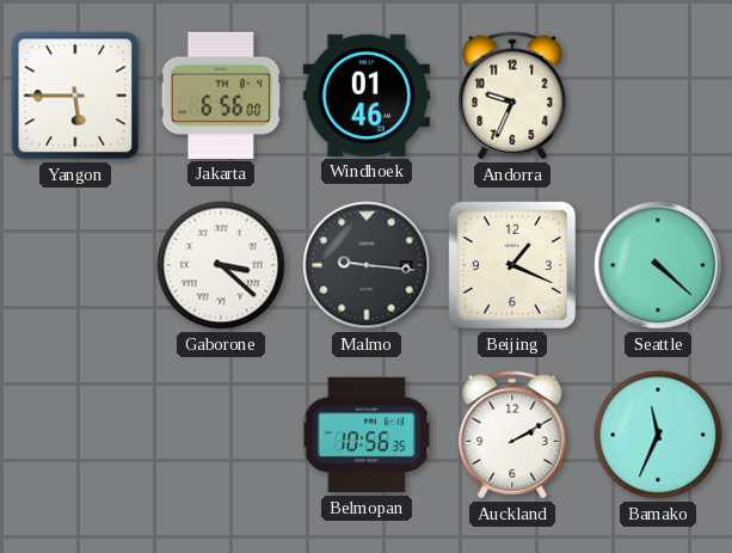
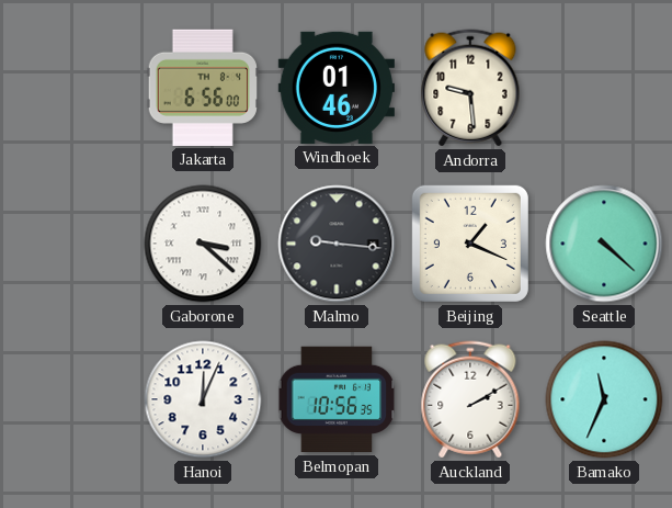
Yangon: 5:45 -> none
Andorra: 9:34 -> 9:29
Hanoi: none -> 12:04
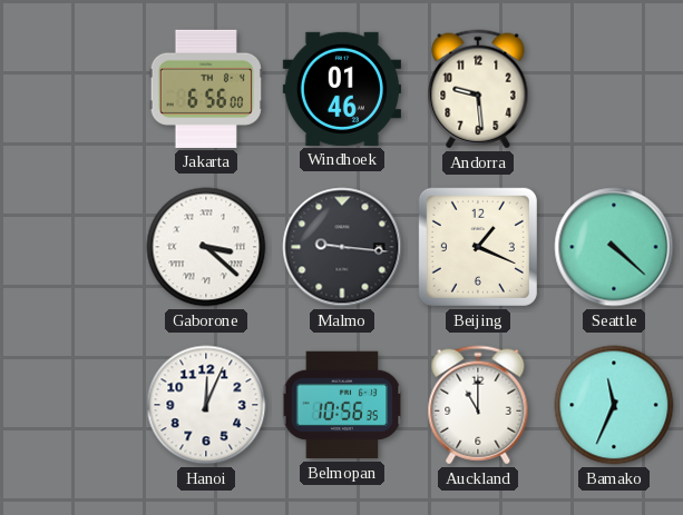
Auckland: 2:10 -> 11:00
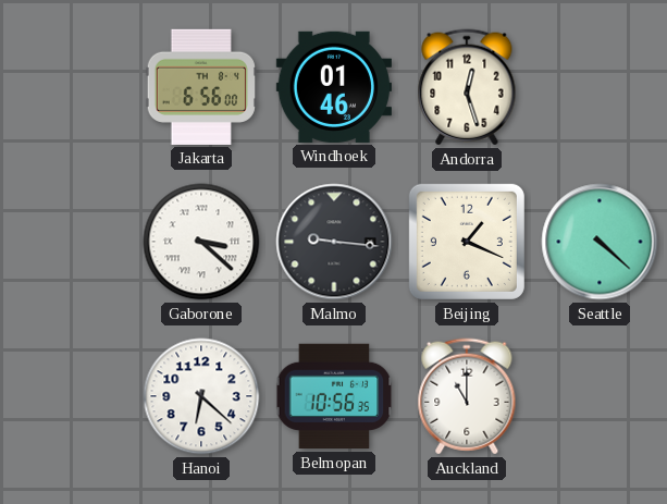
Andorra: 9:29 -> 12:27
Hanoi: 12:04 -> 6:22
Bamako: 11:34 -> none
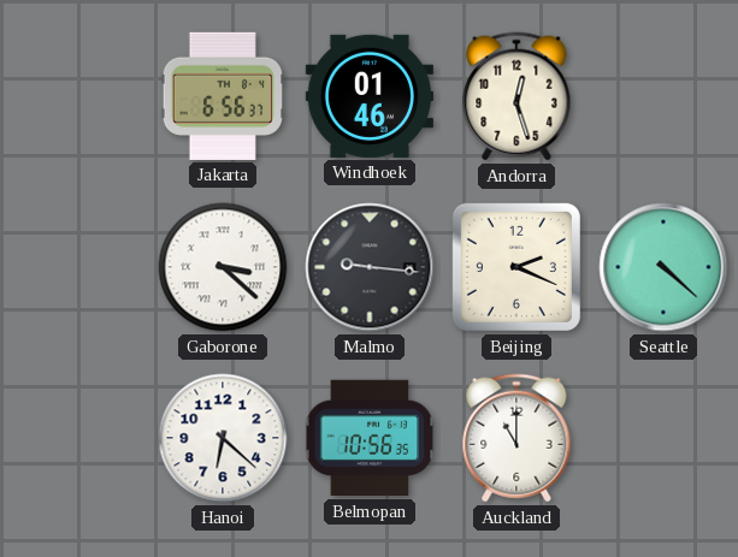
Jakarta: 6:56:00 -> 6:56:37
Beijing: 1:19 -> 2:19
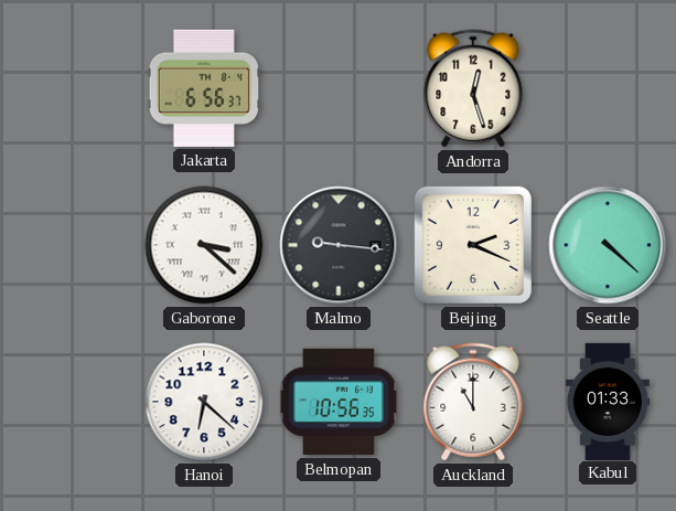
Windhoek: 01:46 -> none
Kabul: none -> 01:33
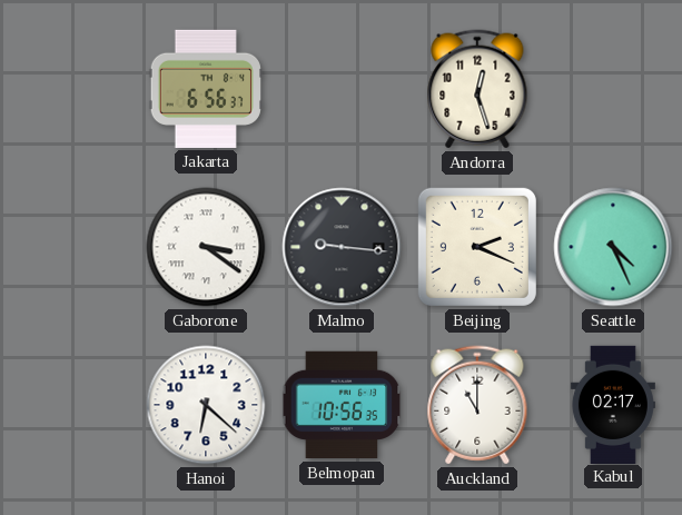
Gaborone: 3:22 -> 3:21
Seattle: 4:22 -> 4:26
Kabul: 01:33 -> 02:17
